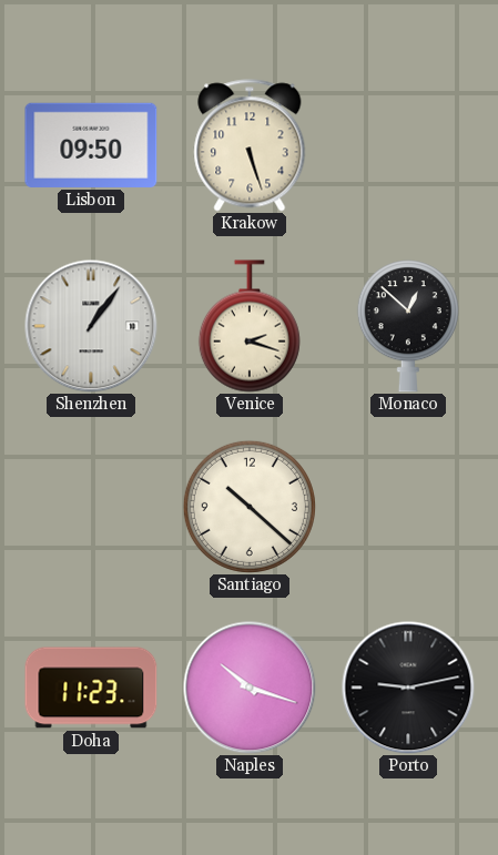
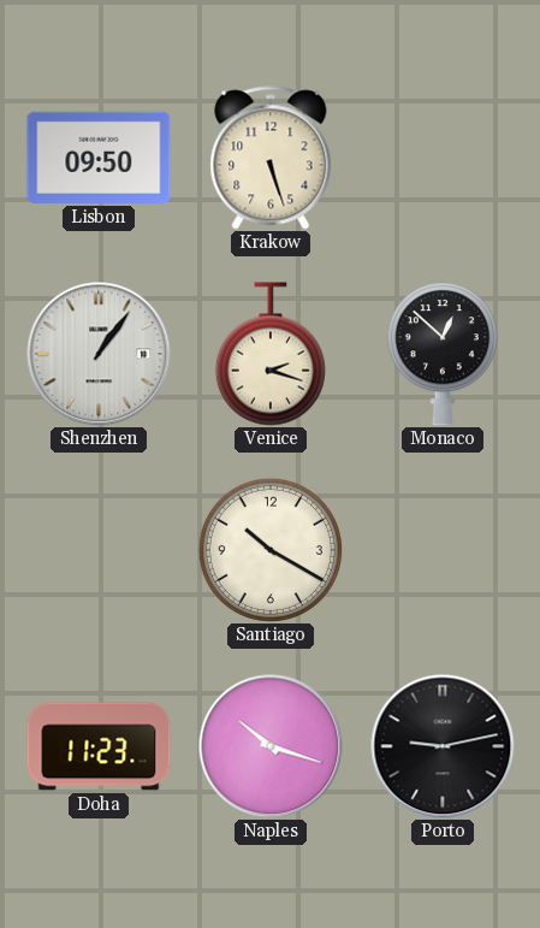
Santiago: 10:22 -> 10:20
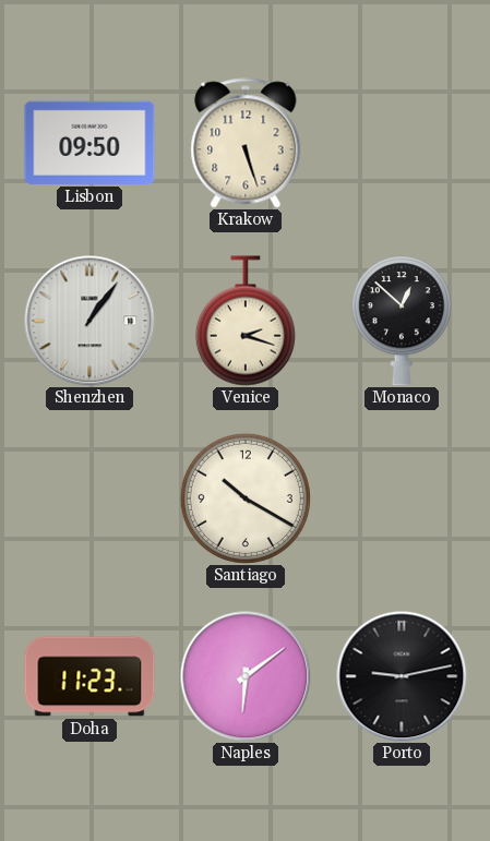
Naples: 10:18 -> 6:09
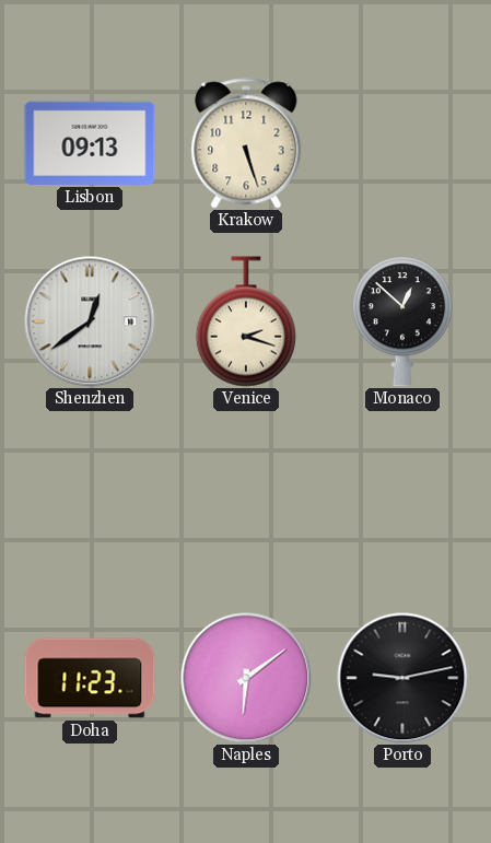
Lisbon: 09:50 -> 09:13
Shenzhen: 1:06 -> 12:39
Santiago: 10:20 -> none
